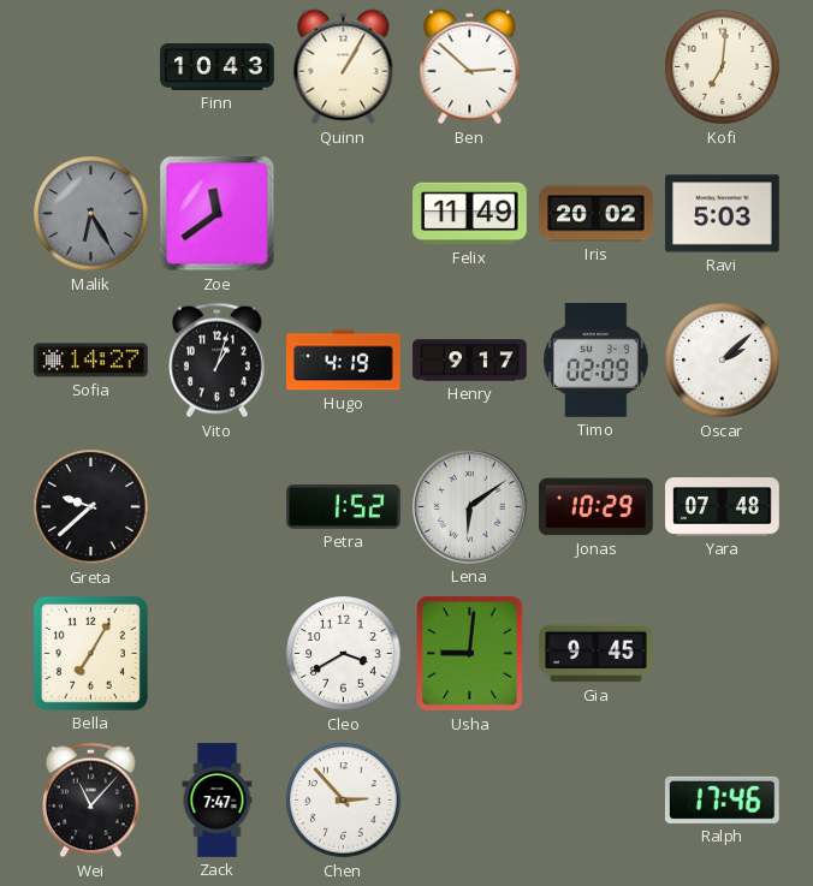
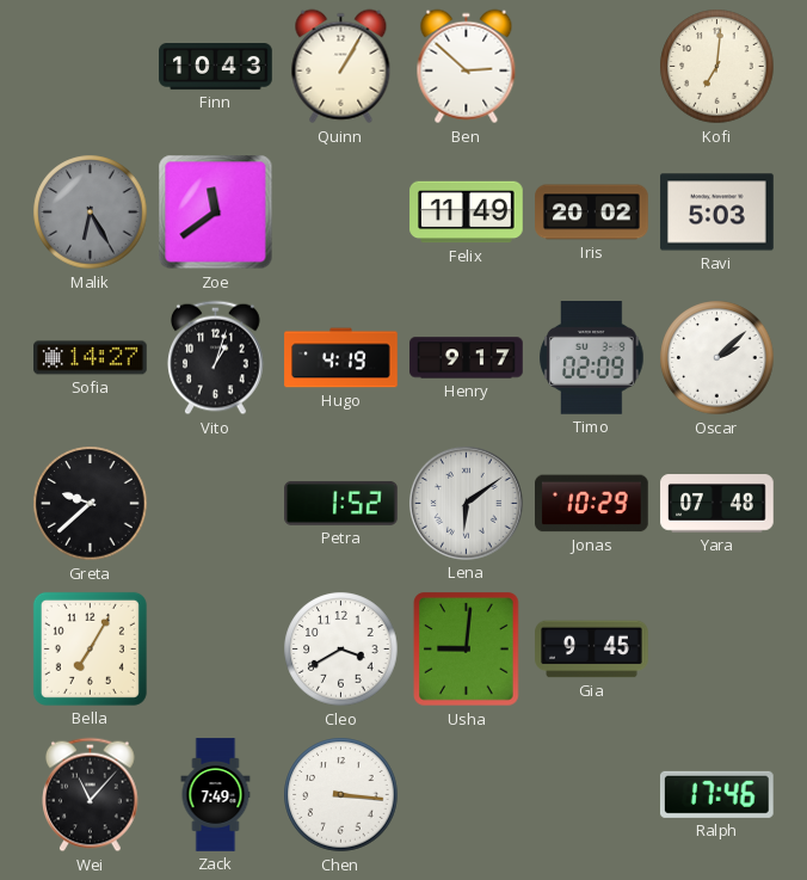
Zack: 7:47 -> 7:49
Chen: 2:53 -> 3:16
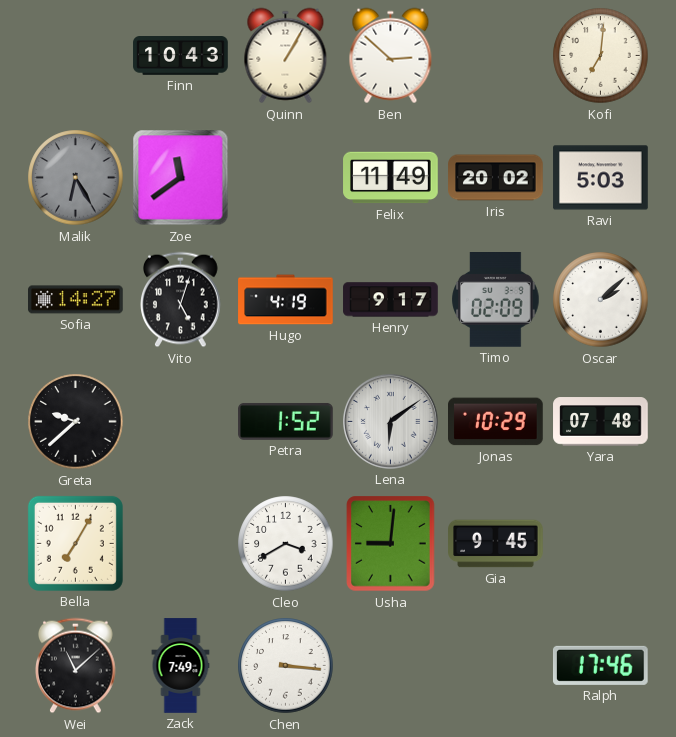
Vito: 1:03 -> 5:03
Wei: 11:07 -> 11:08
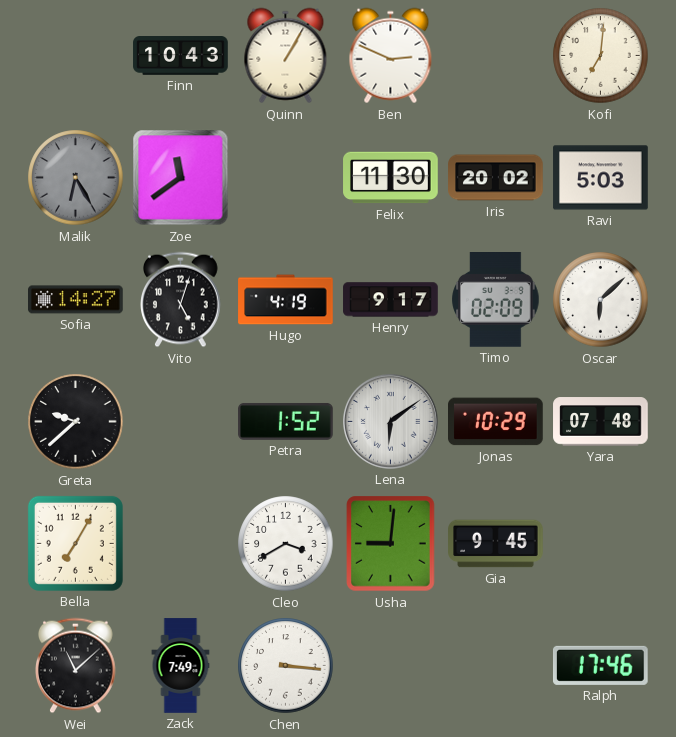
Ben: 2:52 -> 2:49
Felix: 11:49 -> 11:30
Oscar: 2:08 -> 6:08
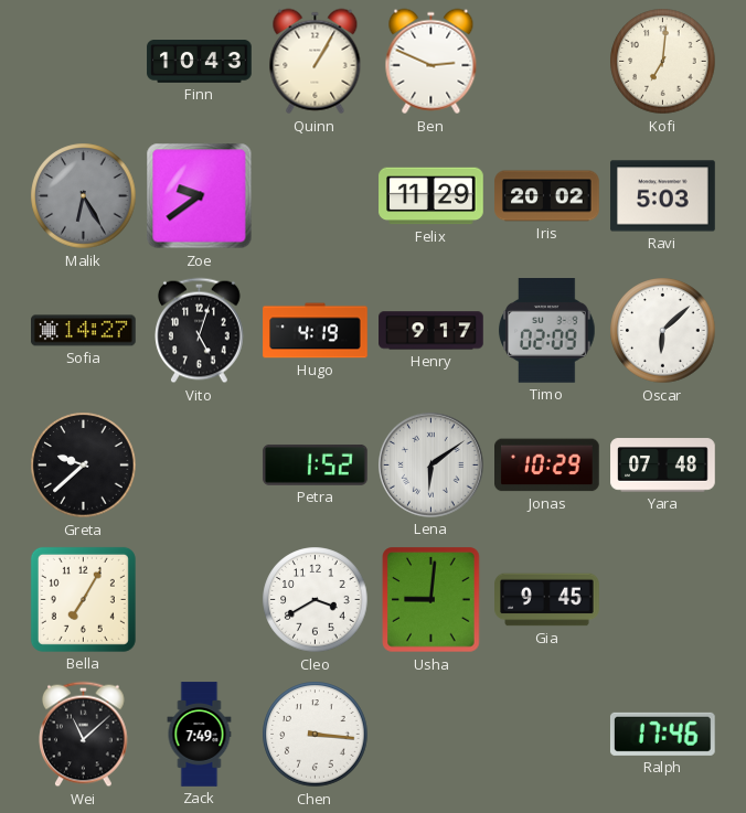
Zoe: 11:39 -> 9:39
Felix: 11:30 -> 11:29
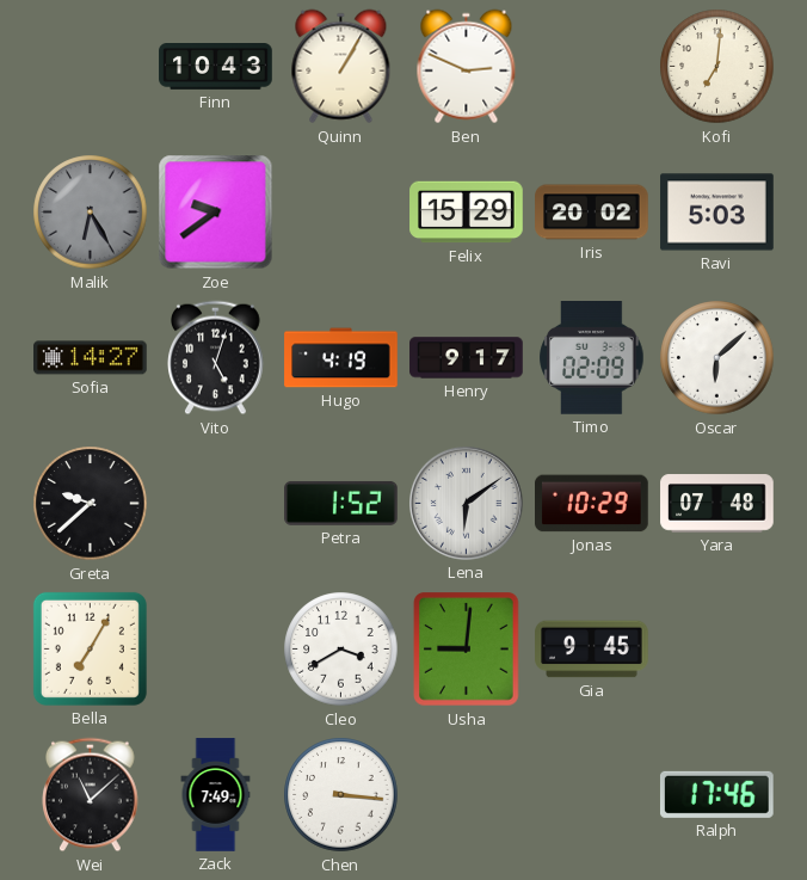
Felix: 11:29 -> 15:29
